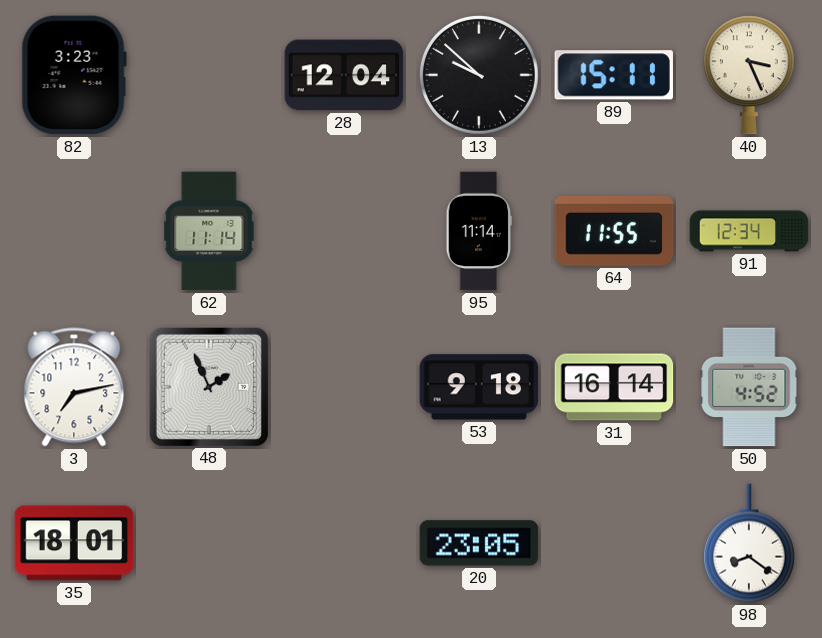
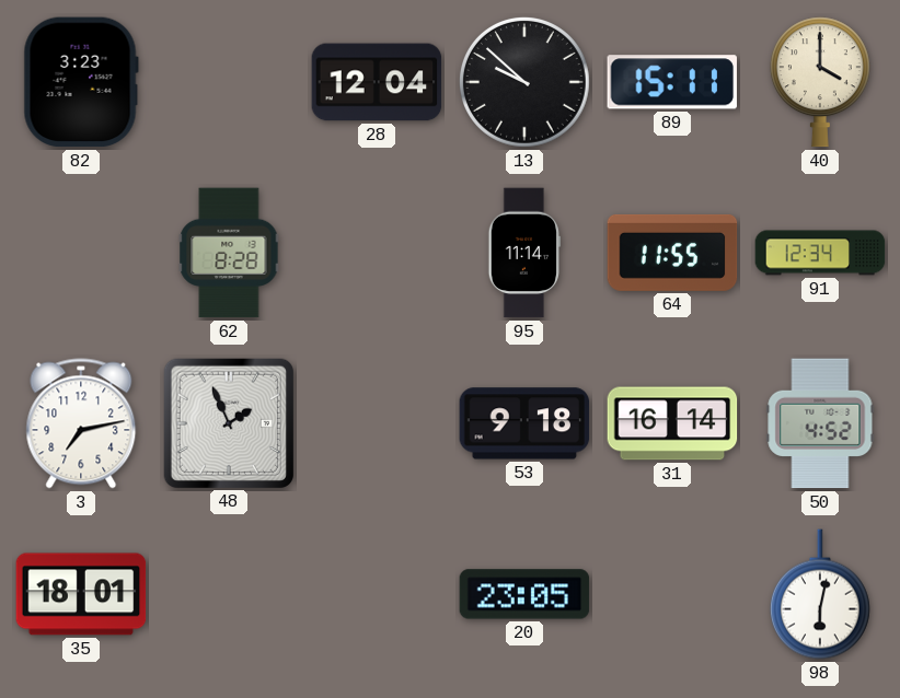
40: 3:26 -> 4:00
62: 11:14 -> 8:28
98: 8:21 -> 6:02
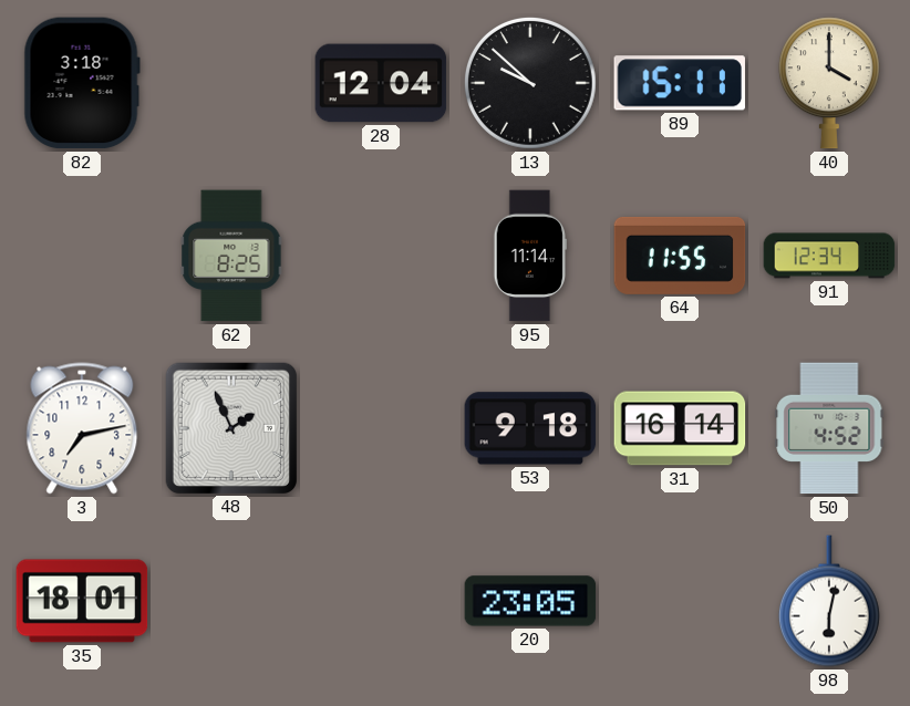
82: 3:23 -> 3:18
62: 8:28 -> 8:25
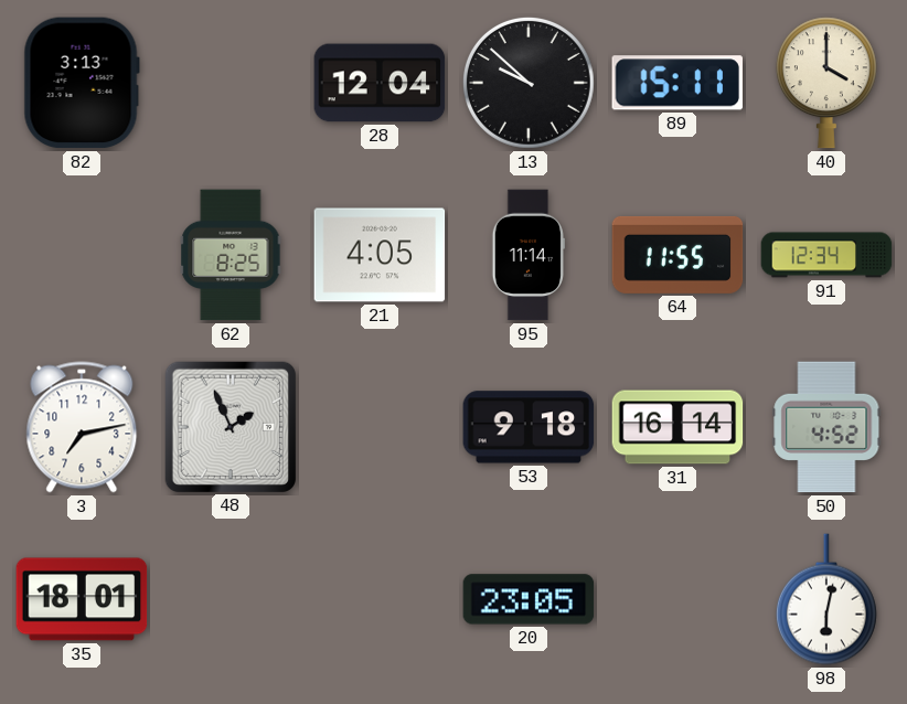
82: 3:18 -> 3:13
21: none -> 4:05
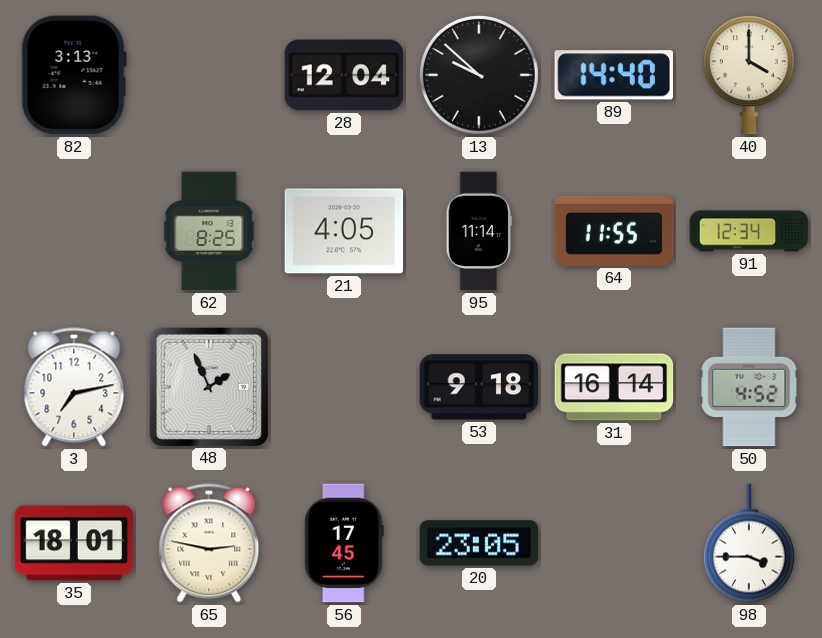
89: 15:11 -> 14:40
65: none -> 2:47
56: none -> 17:45
98: 6:02 -> 3:45
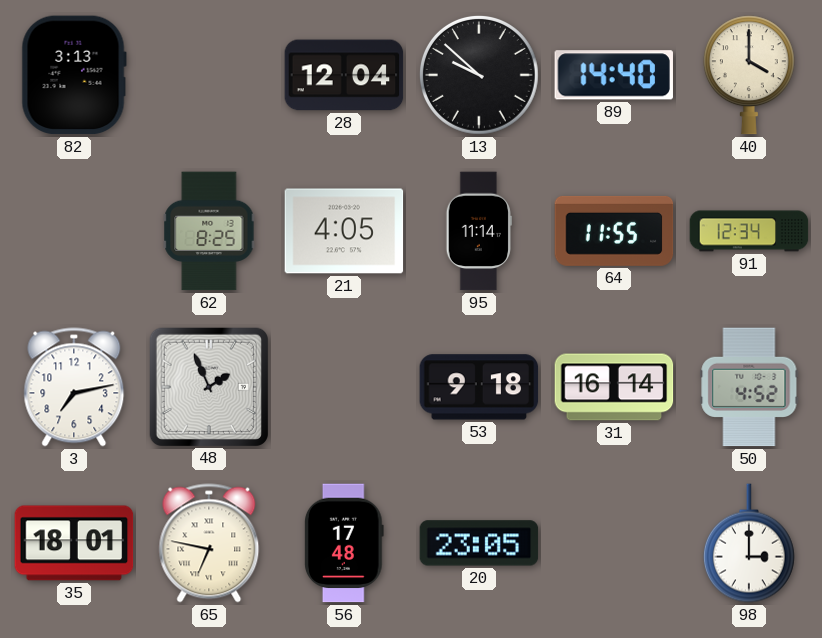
65: 2:47 -> 6:47
56: 17:45 -> 17:48
98: 3:45 -> 3:00
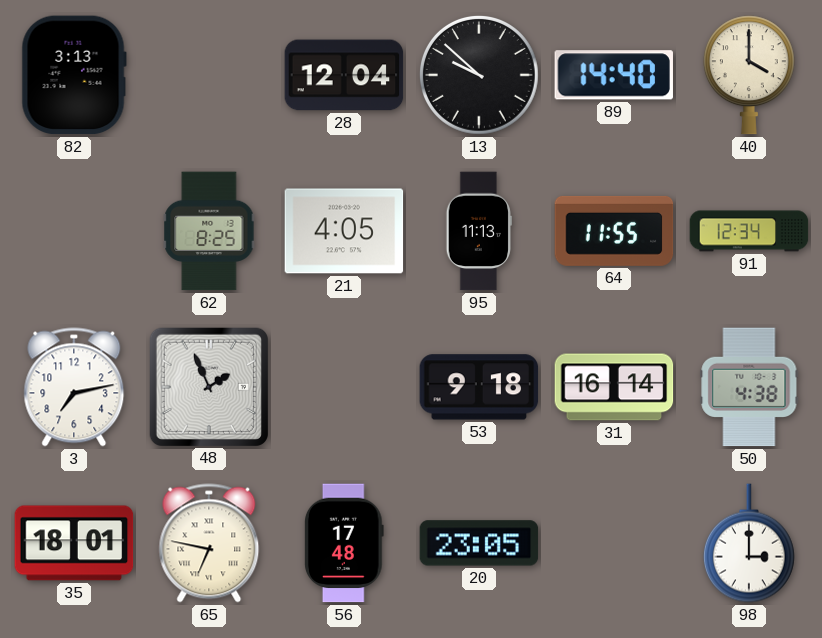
95: 11:14 -> 11:13
50: 4:52 -> 4:38
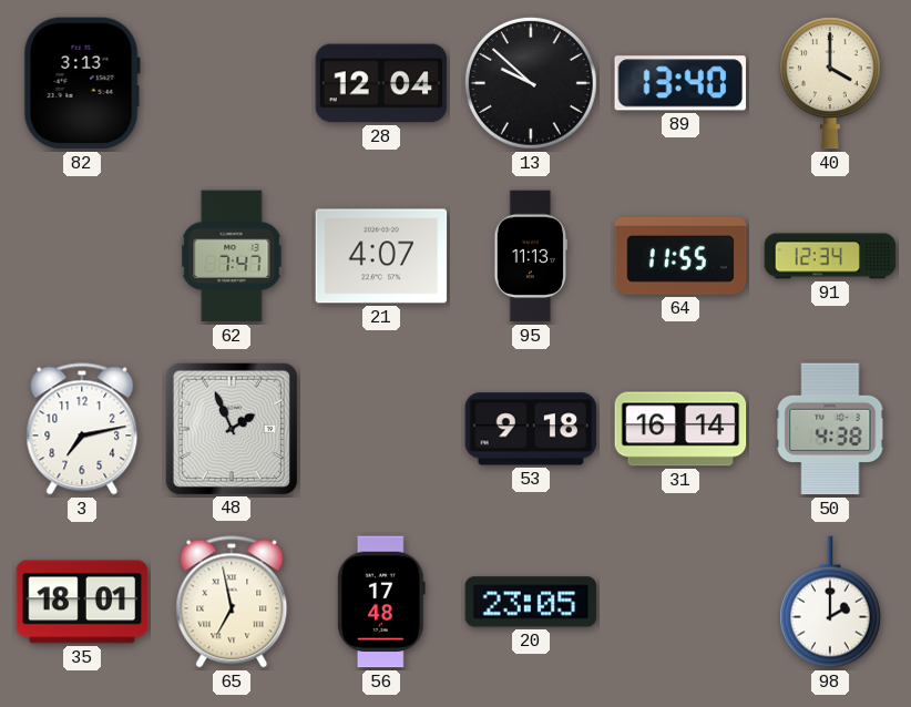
89: 14:40 -> 13:40
62: 8:25 -> 7:47
21: 4:05 -> 4:07
65: 6:47 -> 6:58
98: 3:00 -> 2:00
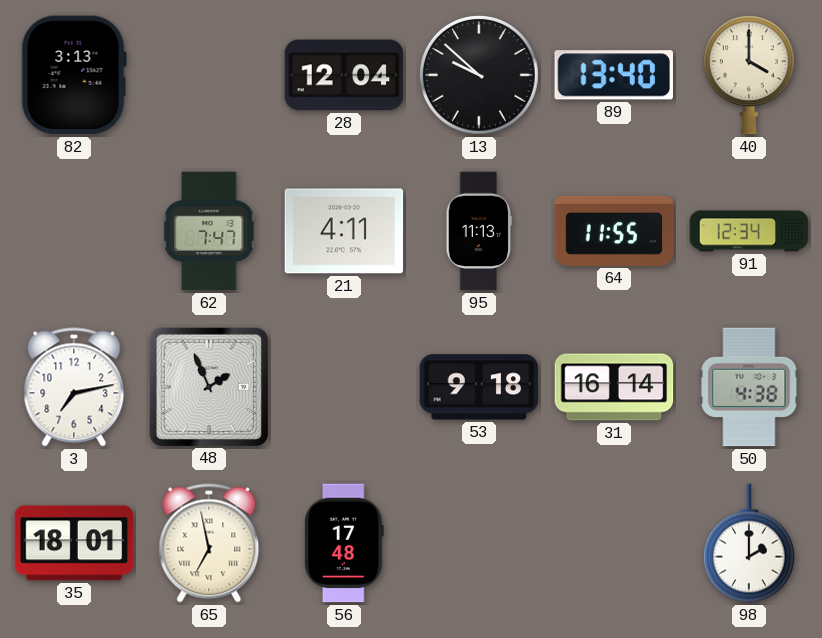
21: 4:07 -> 4:11
20: 23:05 -> none
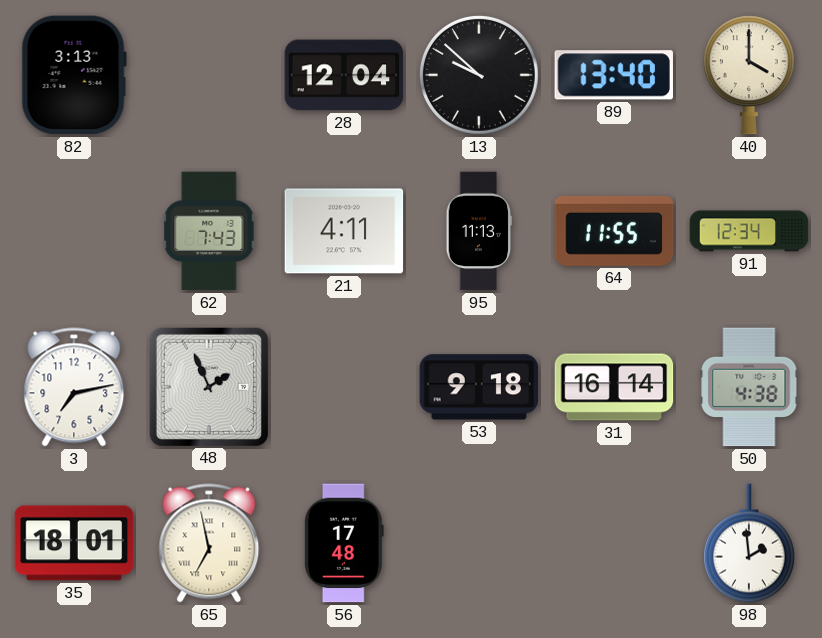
62: 7:47 -> 7:43
98: 2:00 -> 1:59
